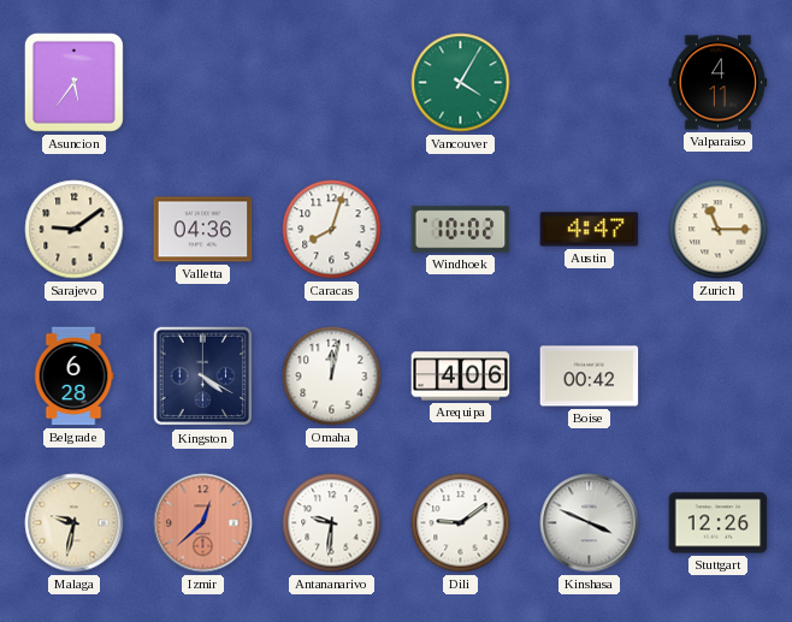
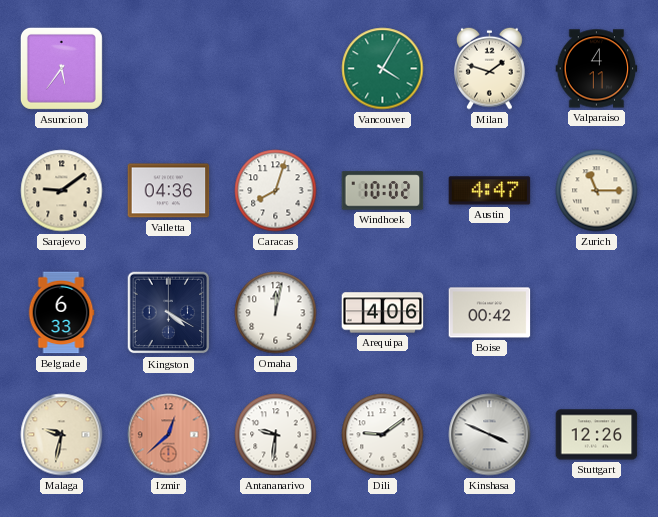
Milan: none -> 1:48
Belgrade: 6:28 -> 6:33
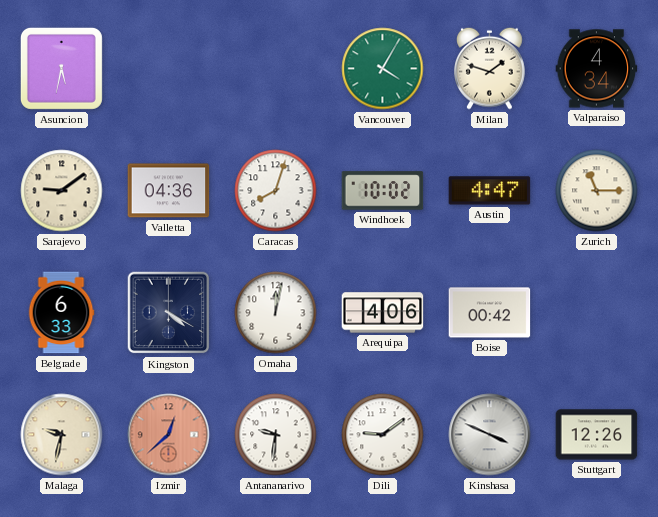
Asuncion: 5:36 -> 5:32
Valparaiso: 4:11 -> 4:34
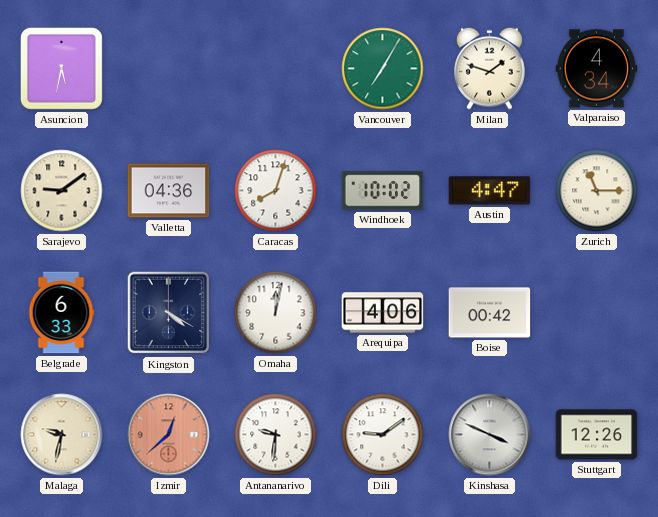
Vancouver: 4:05 -> 7:05
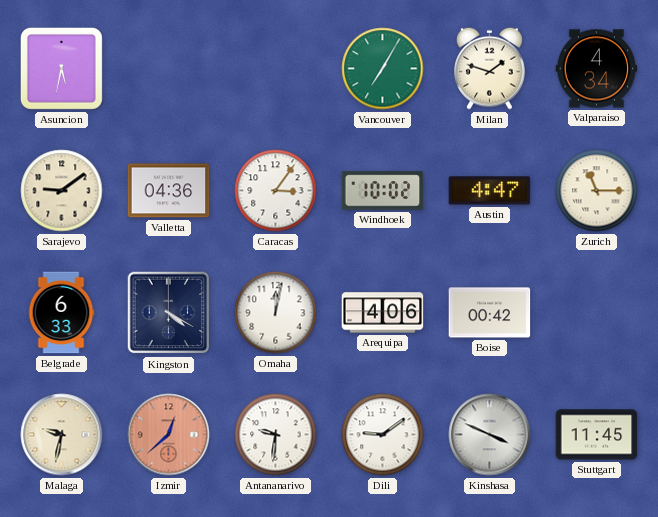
Caracas: 8:03 -> 3:06
Stuttgart: 12:26 -> 11:45
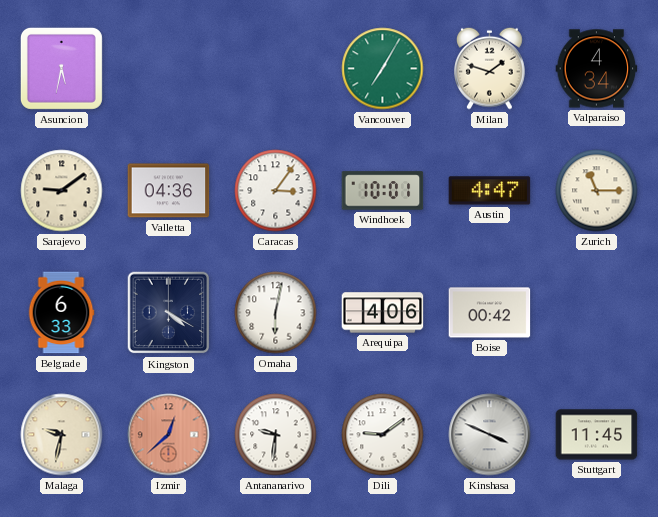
Windhoek: 10:02 -> 10:01
Omaha: 12:02 -> 6:02
